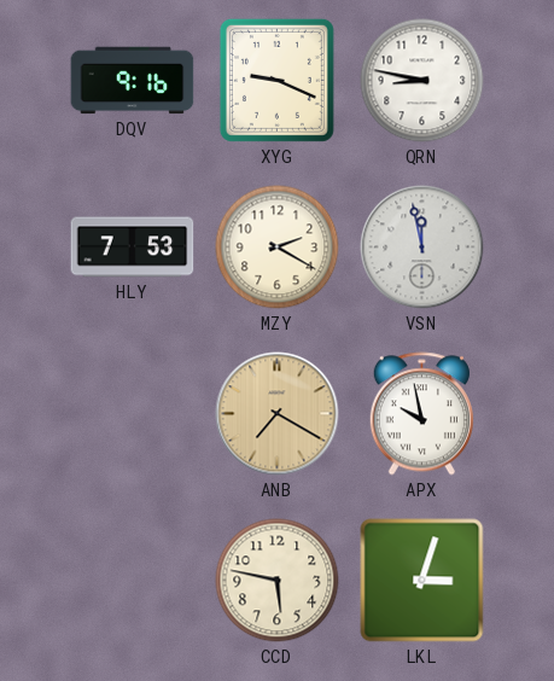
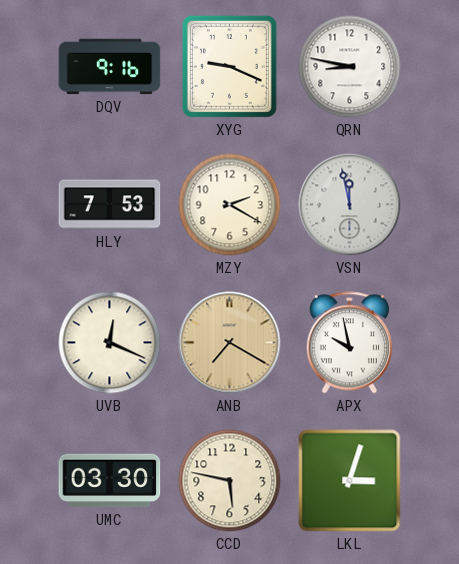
UVB: none -> 12:19
UMC: none -> 03:30
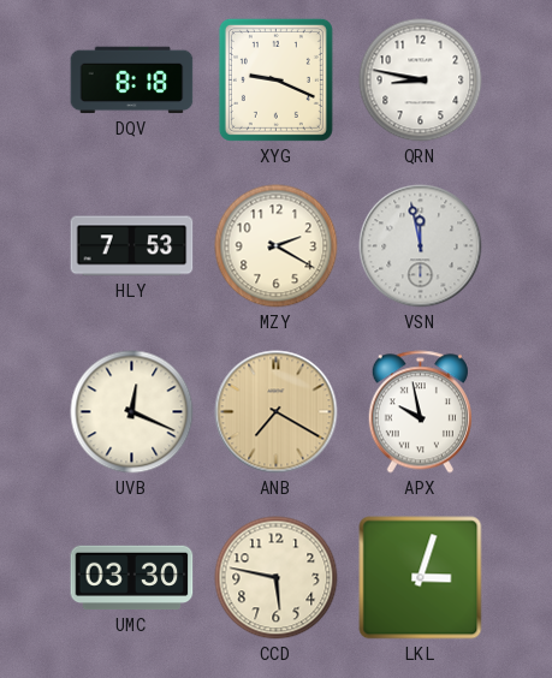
DQV: 9:16 -> 8:18
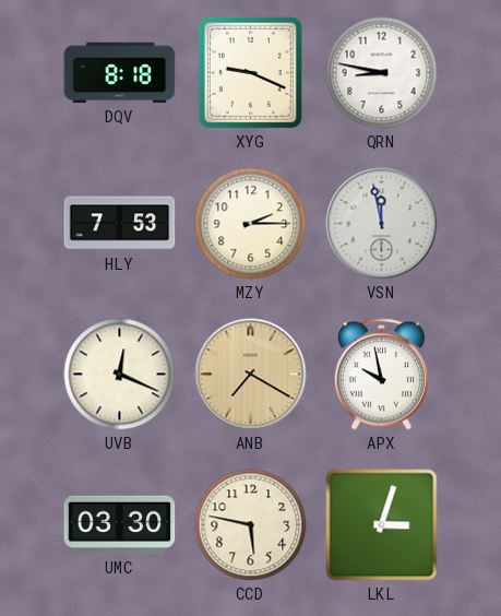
MZY: 2:20 -> 2:15
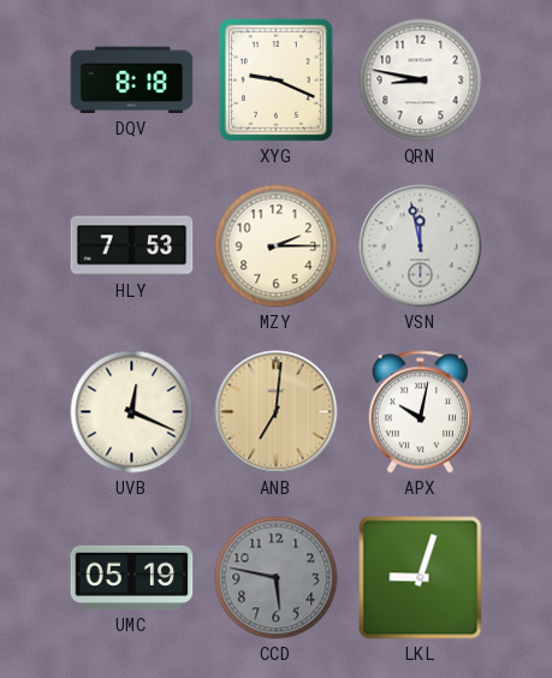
ANB: 7:20 -> 7:01
APX: 9:58 -> 10:02
UMC: 03:30 -> 05:19
CCD dial: cream -> grey
LKL: 3:03 -> 9:03
